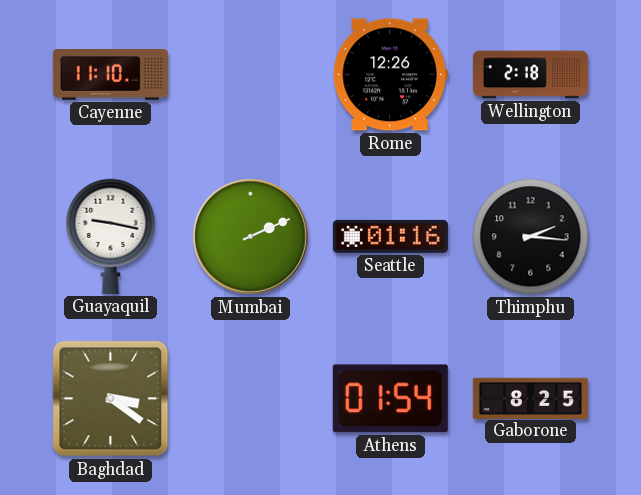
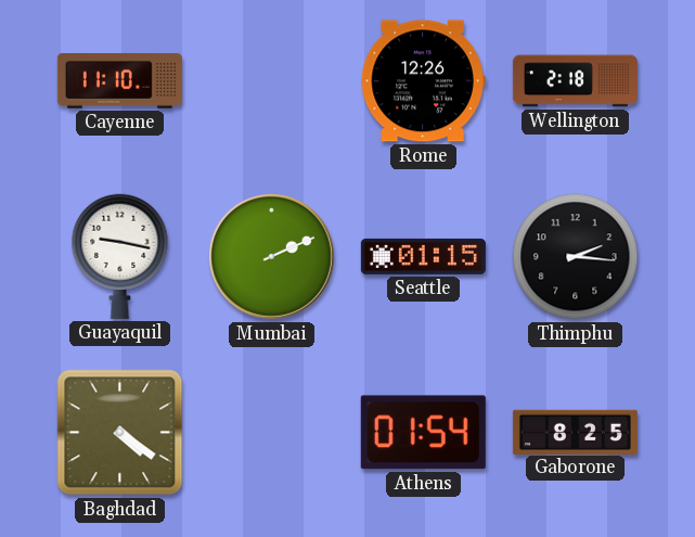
Seattle: 01:16 -> 01:15
Baghdad: 3:21 -> 4:21
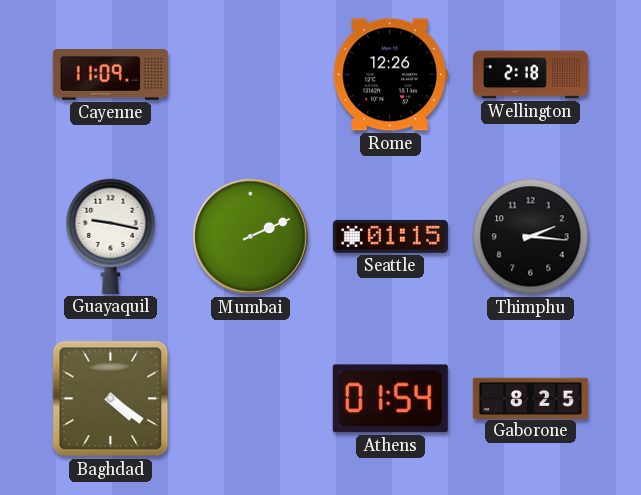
Cayenne: 11:10 -> 11:09
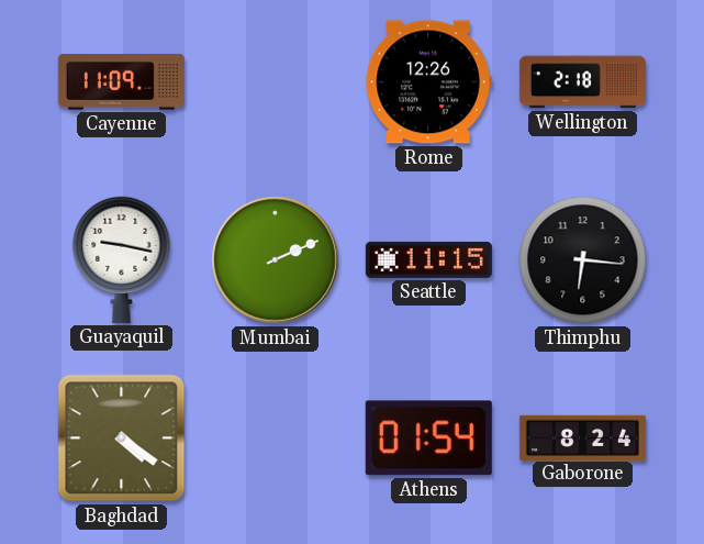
Seattle: 01:15 -> 11:15
Thimphu: 2:16 -> 6:16
Gaborone: 8:25 -> 8:24
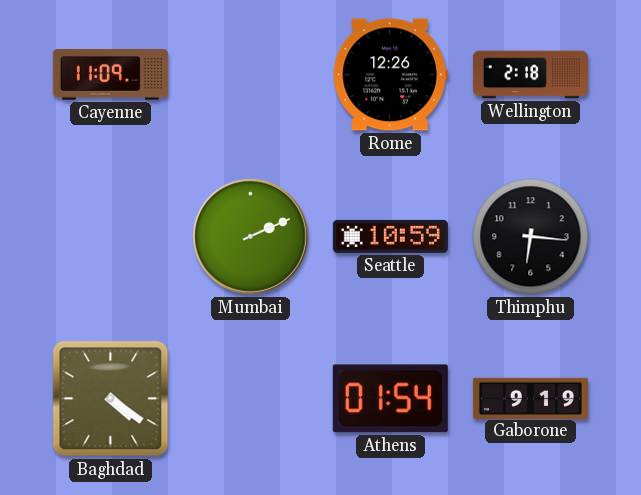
Guayaquil: 9:17 -> none
Seattle: 11:15 -> 10:59
Gaborone: 8:24 -> 9:19
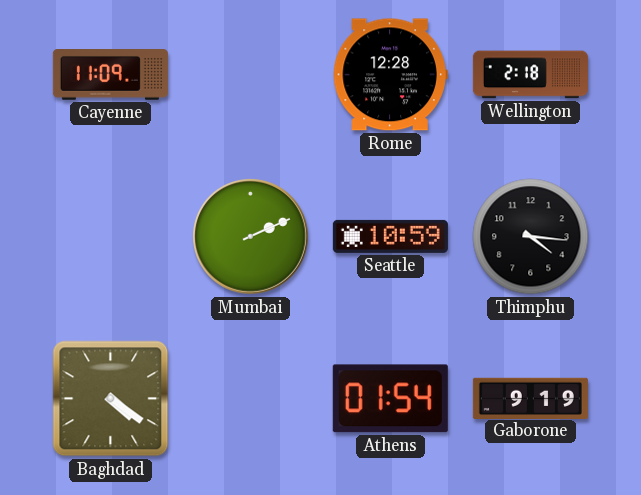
Rome: 12:26 -> 12:28
Thimphu: 6:16 -> 4:16
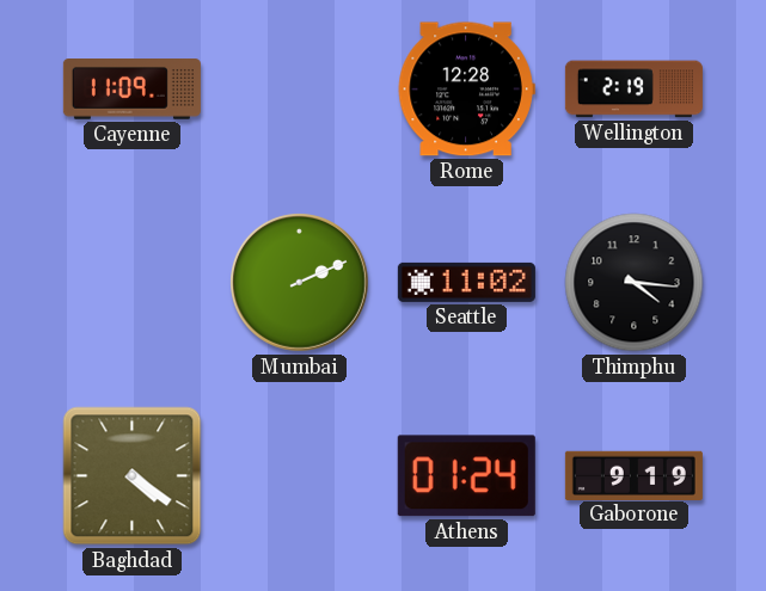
Wellington: 2:18 -> 2:19
Seattle: 10:59 -> 11:02
Athens: 01:54 -> 01:24
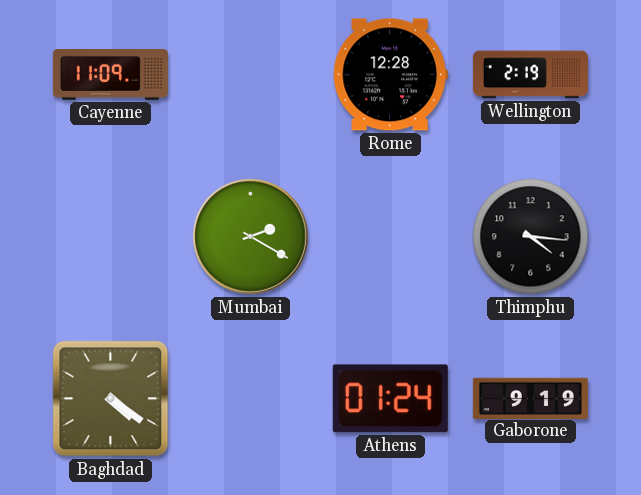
Mumbai: 2:11 -> 2:20
Seattle: 11:02 -> none
